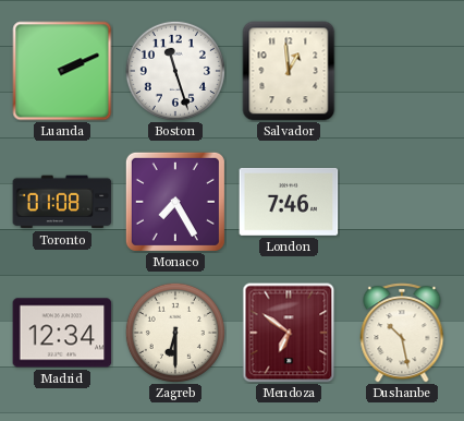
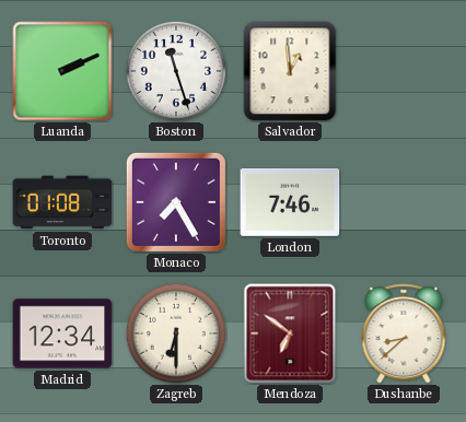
Dushanbe: 10:28 -> 8:38
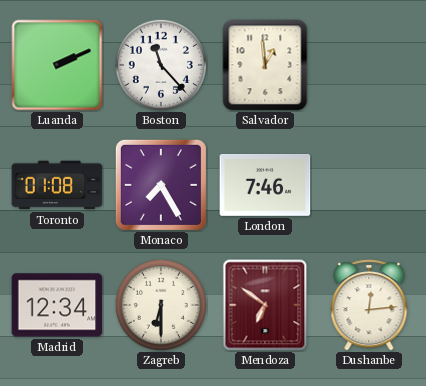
Boston: 11:27 -> 11:23
Dushanbe: 8:38 -> 12:14
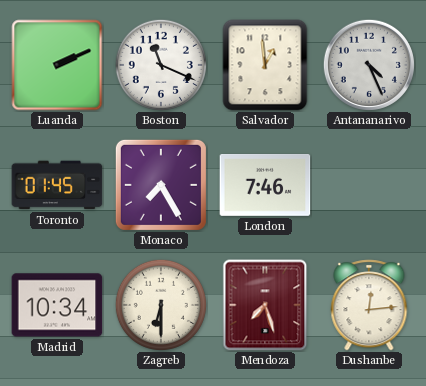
Boston: 11:23 -> 11:19
Antananarivo: none -> 4:26
Toronto: 01:08 -> 01:45
Madrid: 12:34 -> 10:34
Mendoza: 6:51 -> 7:27
